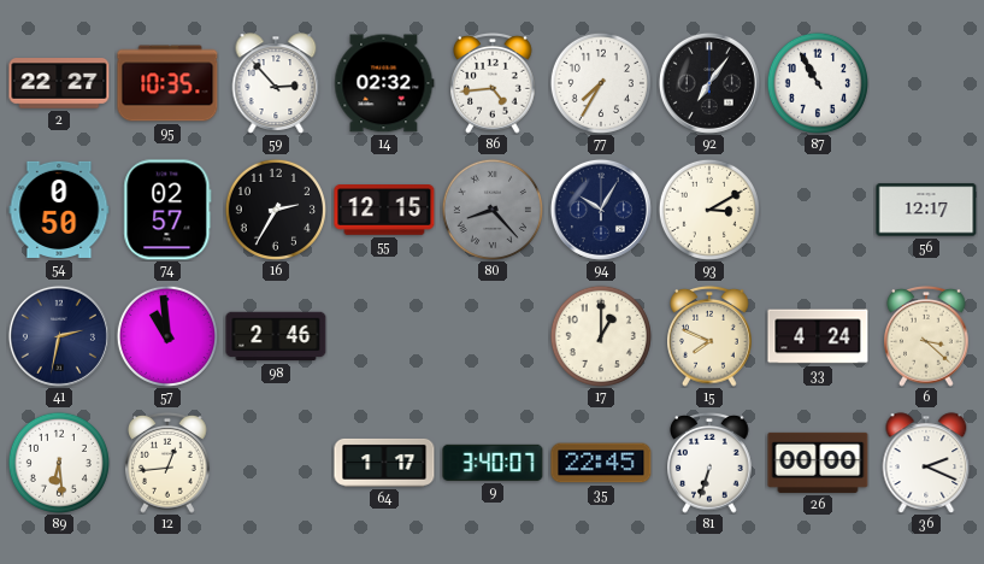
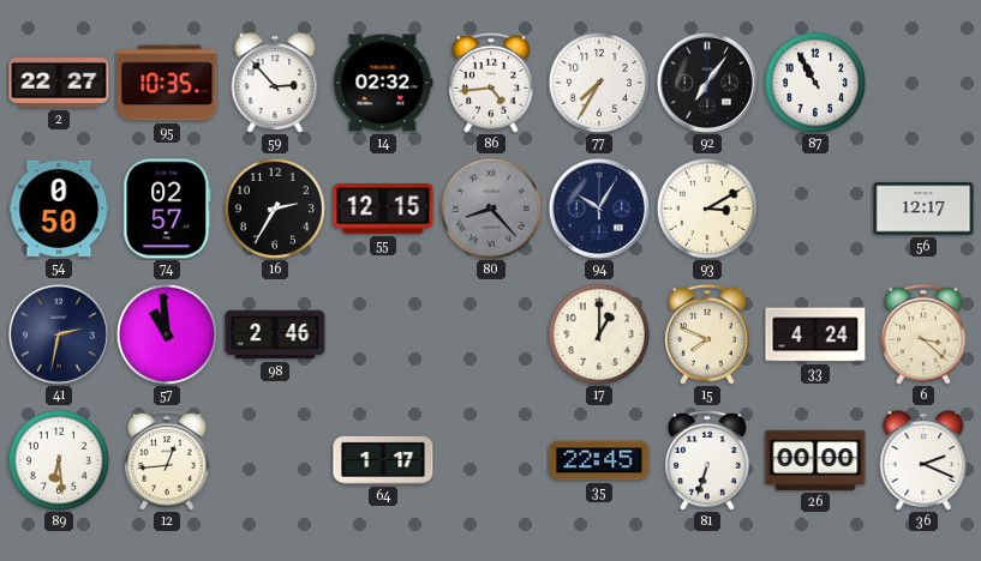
9: 3:40 -> none
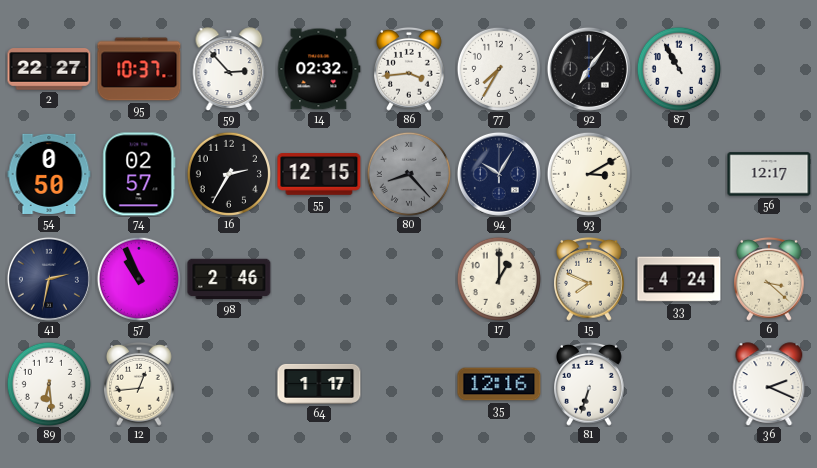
95: 10:35 -> 10:37
86: 4:44 -> 3:44
57: 10:59 -> 10:56
35: 22:45 -> 12:16
26: 00:00 -> none
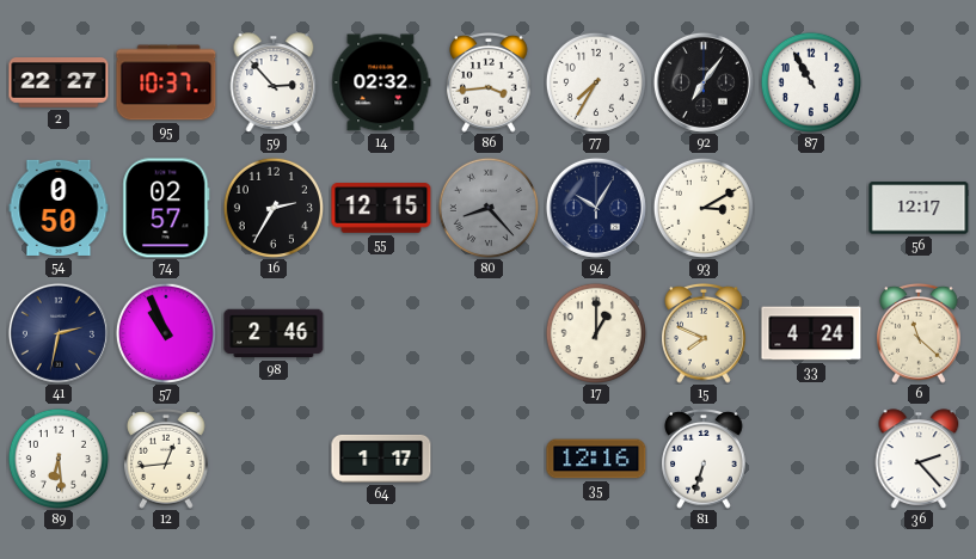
6: 3:22 -> 11:22
36: 2:19 -> 2:23
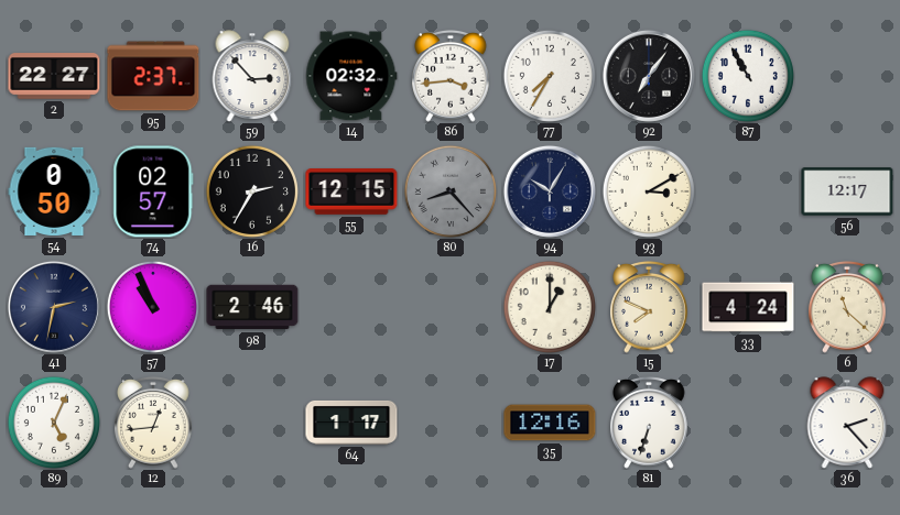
95: 10:37 -> 2:37
89: 6:29 -> 5:04
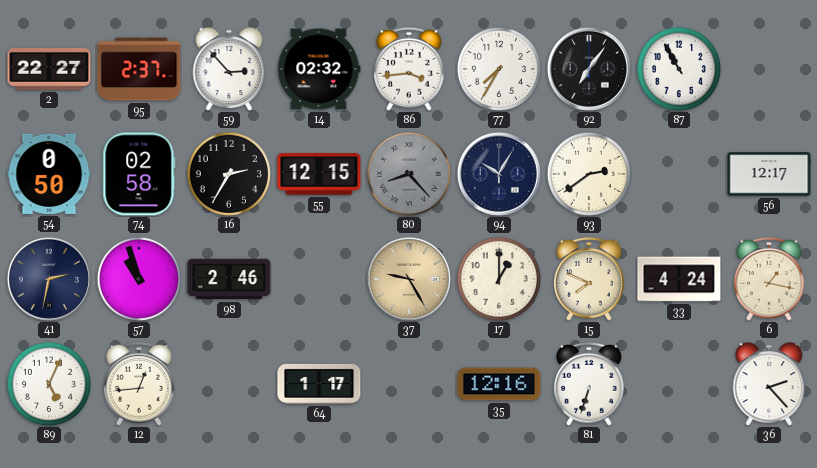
74: 02:57 -> 02:58
93: 3:10 -> 2:39
57: 10:56 -> 10:57
37: none -> 9:25
6: 11:22 -> 1:17
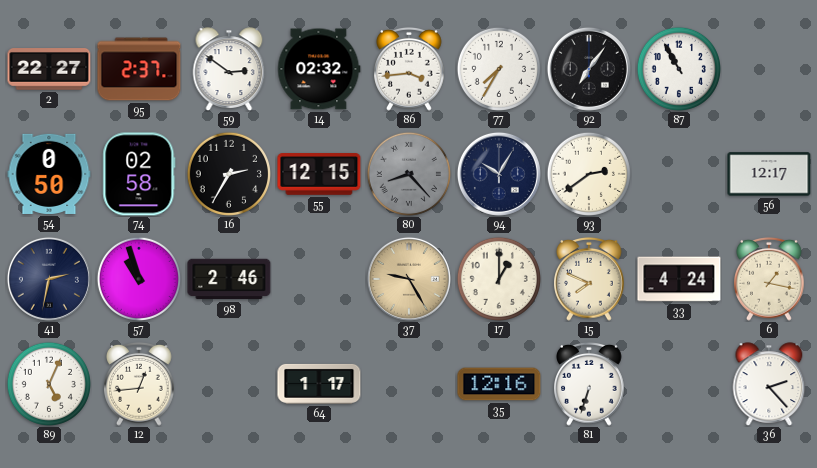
59: 2:53 -> 2:51
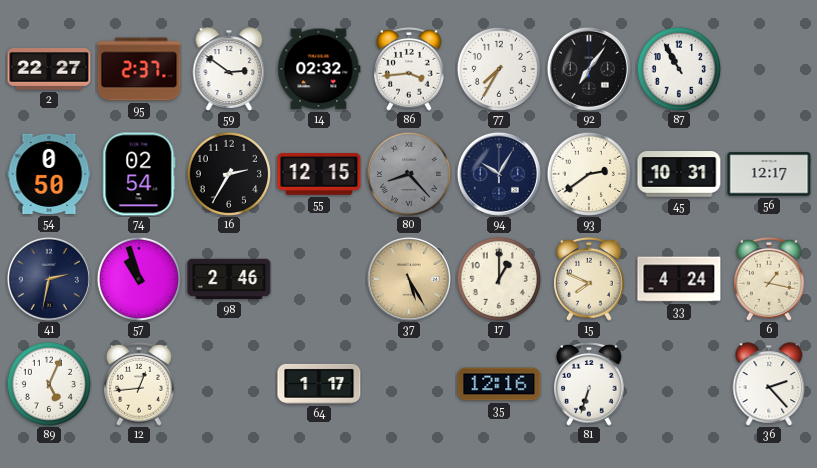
74: 02:58 -> 02:54
45: none -> 10:31
37: 9:25 -> 5:25
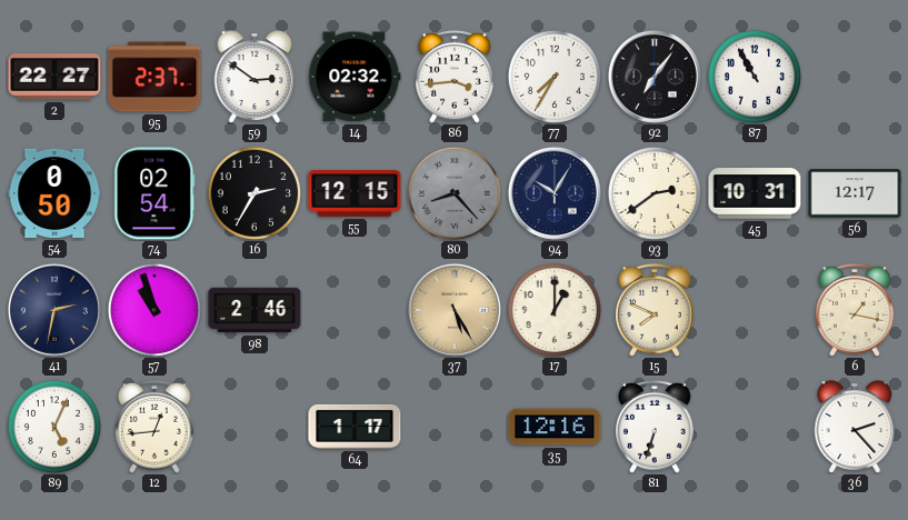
33: 4:24 -> none
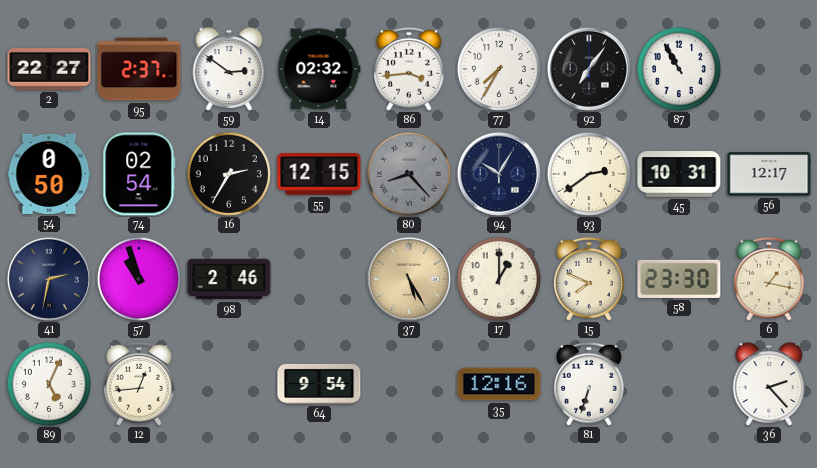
58: none -> 23:30
64: 1:17 -> 9:54
